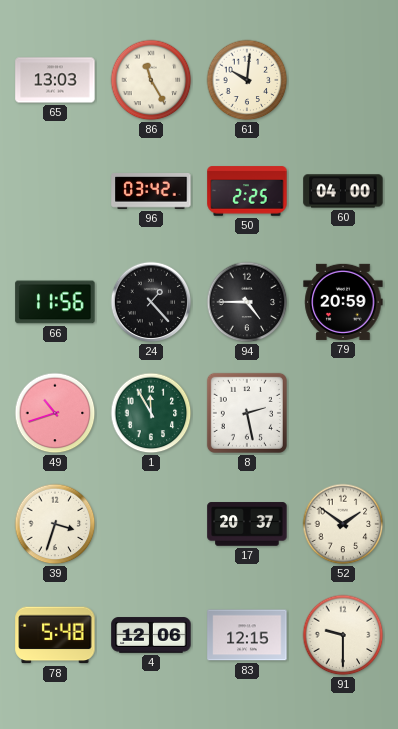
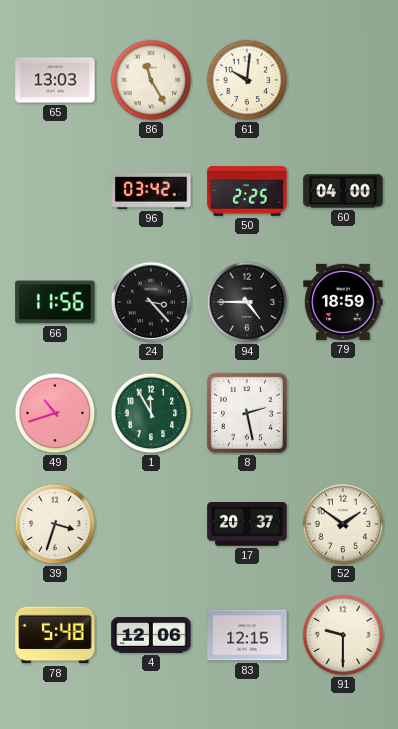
24: 1:23 -> 3:23
79: 20:59 -> 18:59
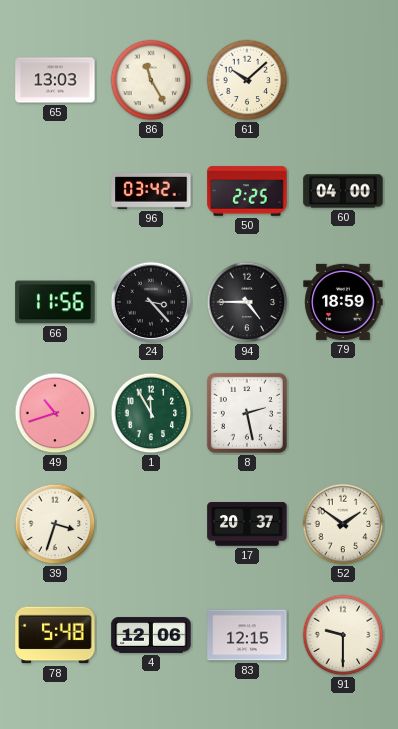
61: 10:01 -> 10:08
